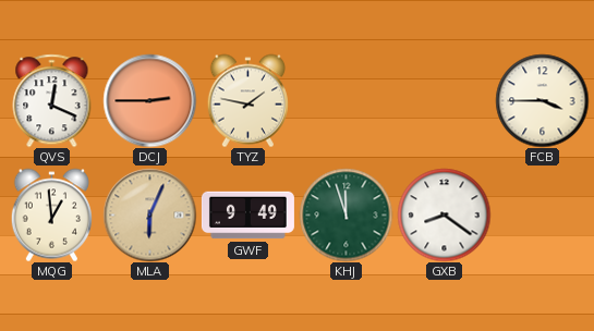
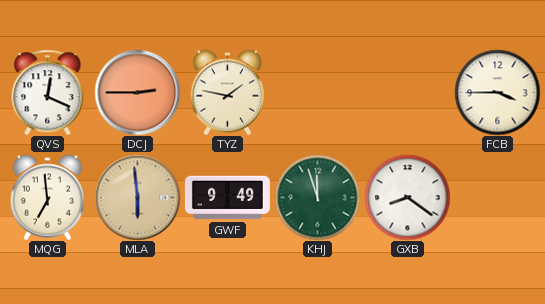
MQG: 12:59 -> 6:59
MLA: 6:04 -> 5:59
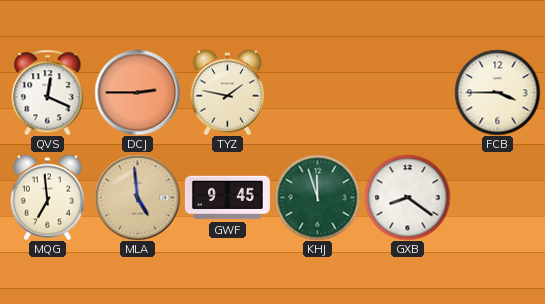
MLA: 5:59 -> 4:59
GWF: 9:49 -> 9:45
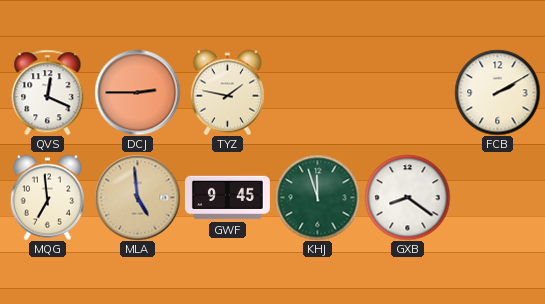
FCB: 3:45 -> 2:10
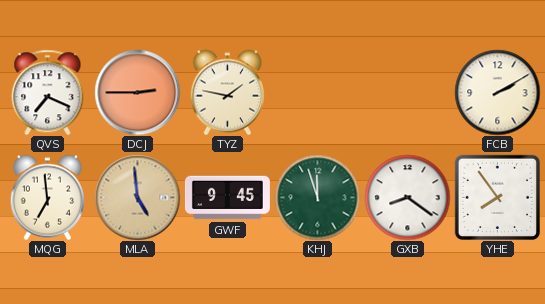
QVS: 12:19 -> 7:19
YHE: none -> 7:54
